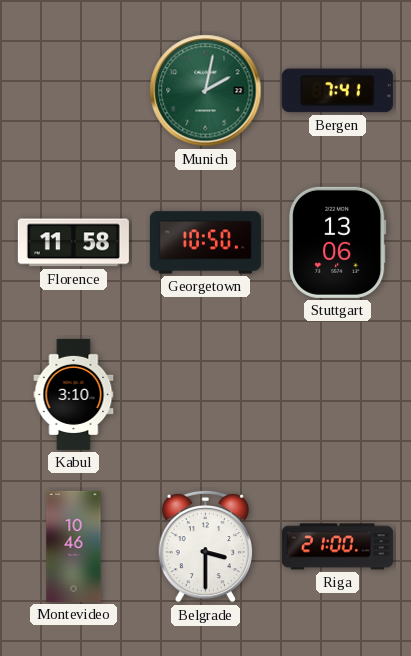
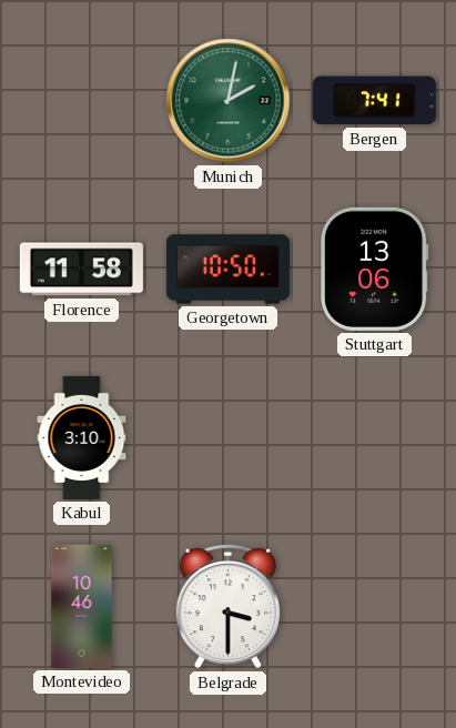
Riga: 21:00 -> none
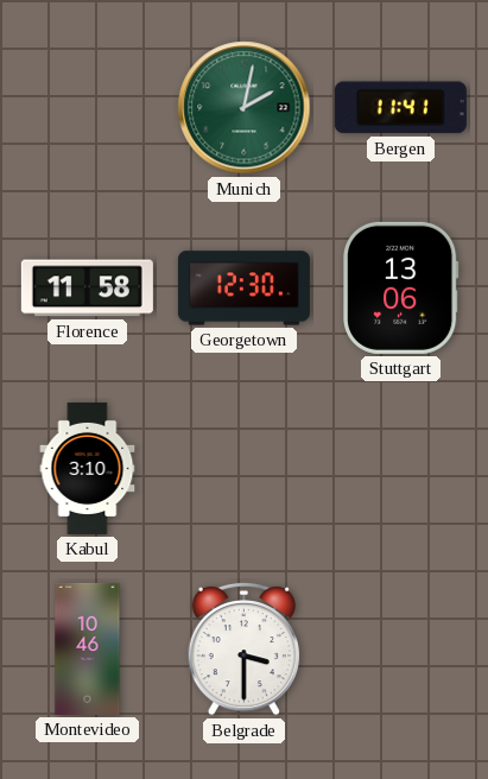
Bergen: 7:41 -> 11:41
Georgetown: 10:50 -> 12:30
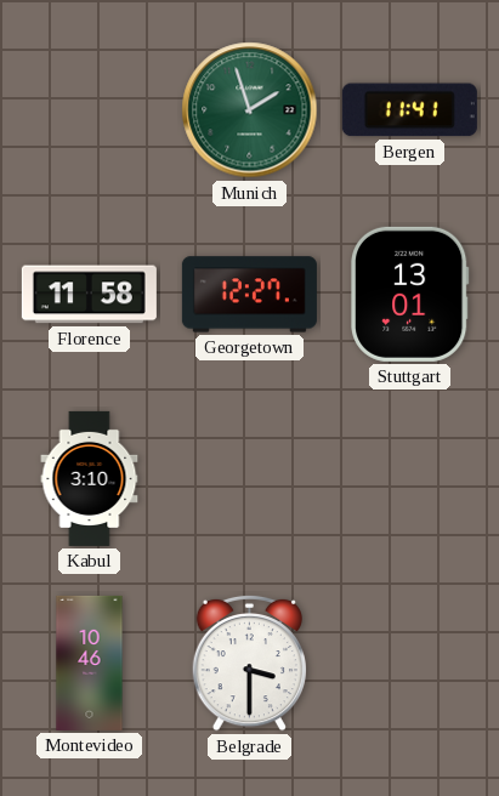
Munich: 2:02 -> 1:57
Georgetown: 12:30 -> 12:27
Stuttgart: 13:06 -> 13:01
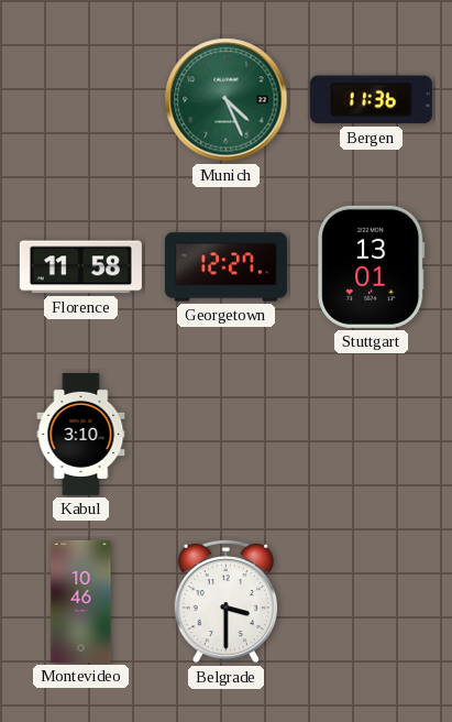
Munich: 1:57 -> 4:26
Bergen: 11:41 -> 11:36
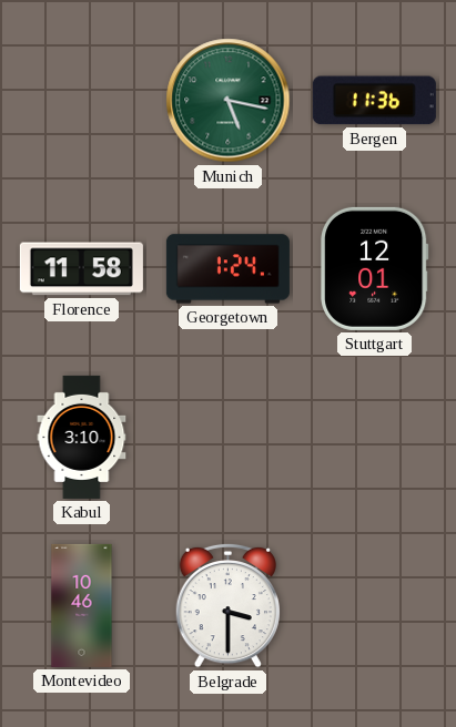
Munich: 4:26 -> 5:17
Georgetown: 12:27 -> 1:24
Stuttgart: 13:01 -> 12:01
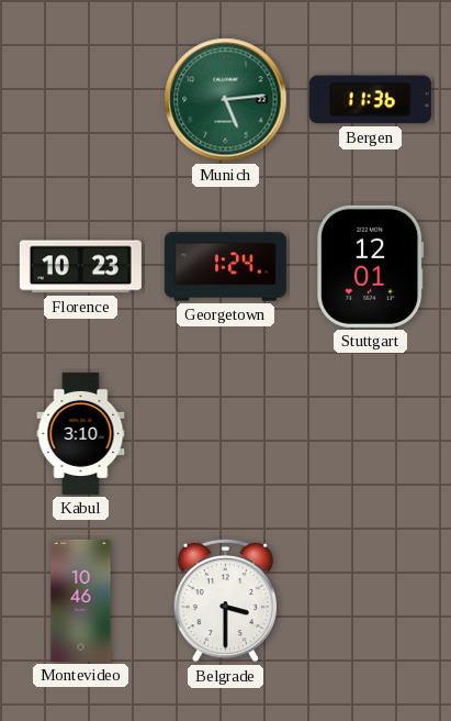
Munich: 5:17 -> 5:14
Florence: 11:58 -> 10:23
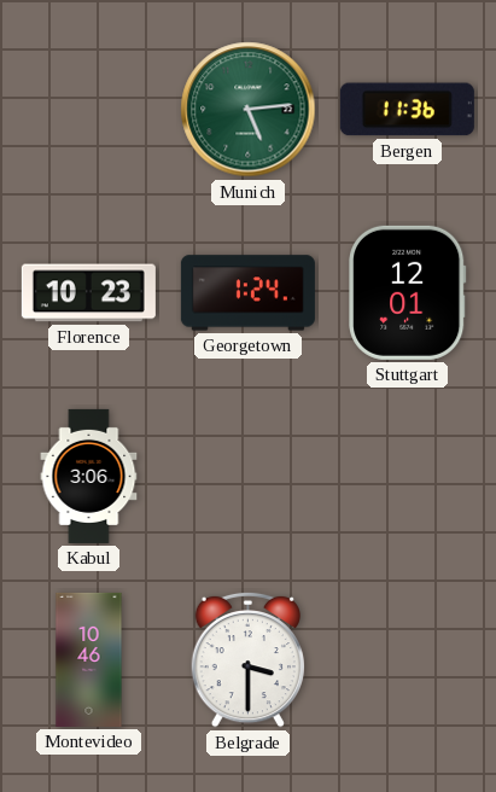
Kabul: 3:10 -> 3:06
